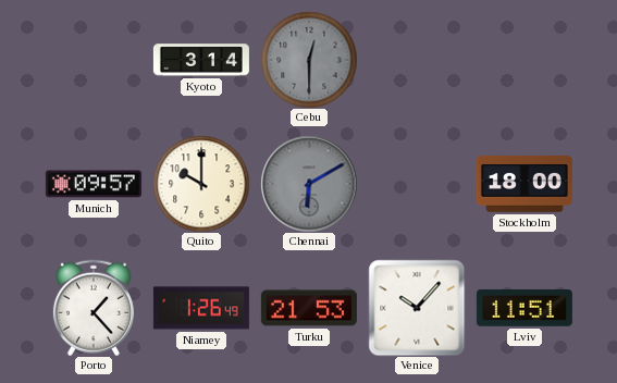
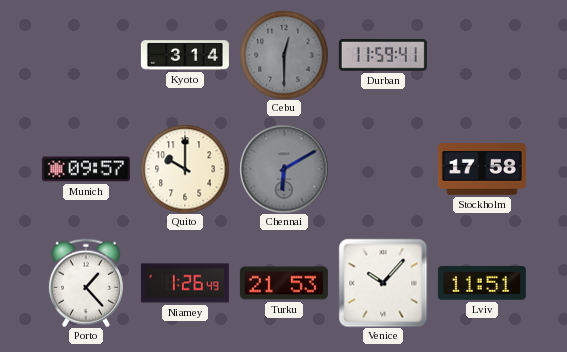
Durban: none -> 11:59
Stockholm: 18:00 -> 17:58
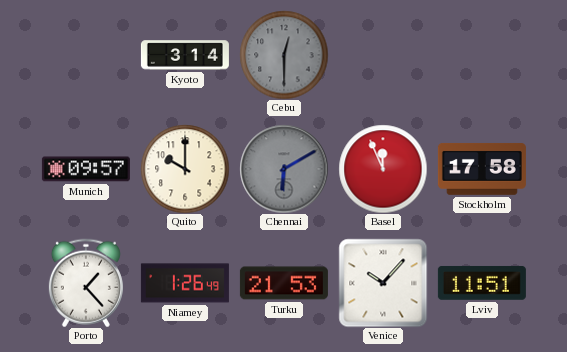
Durban: 11:59 -> none
Basel: none -> 11:56
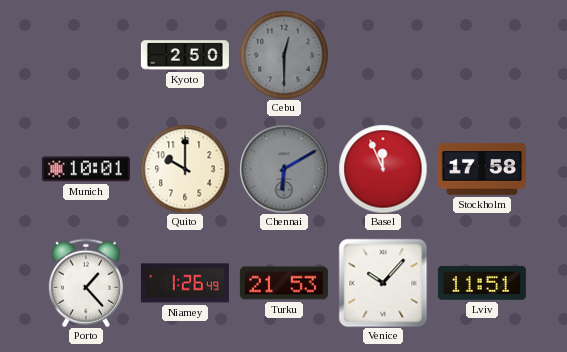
Kyoto: 3:14 -> 2:50
Munich: 09:57 -> 10:01
